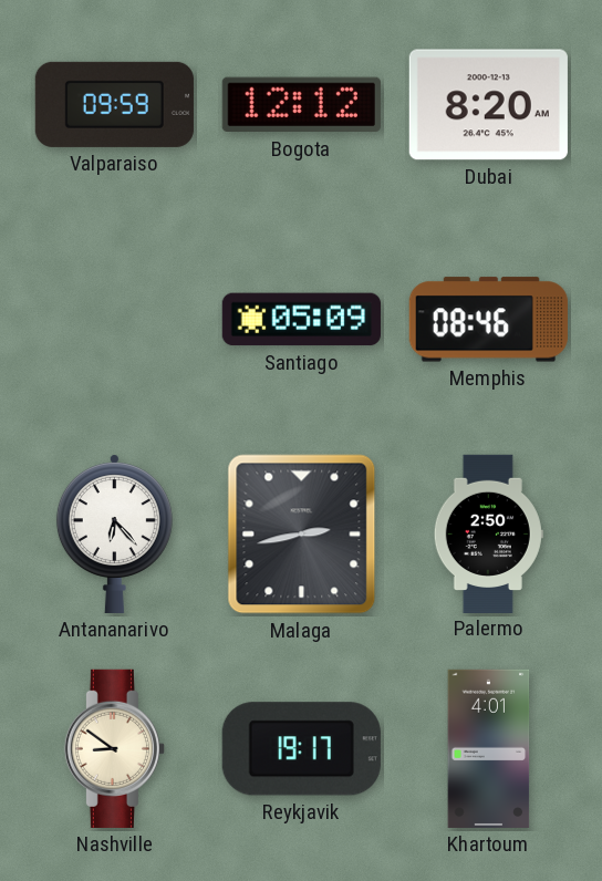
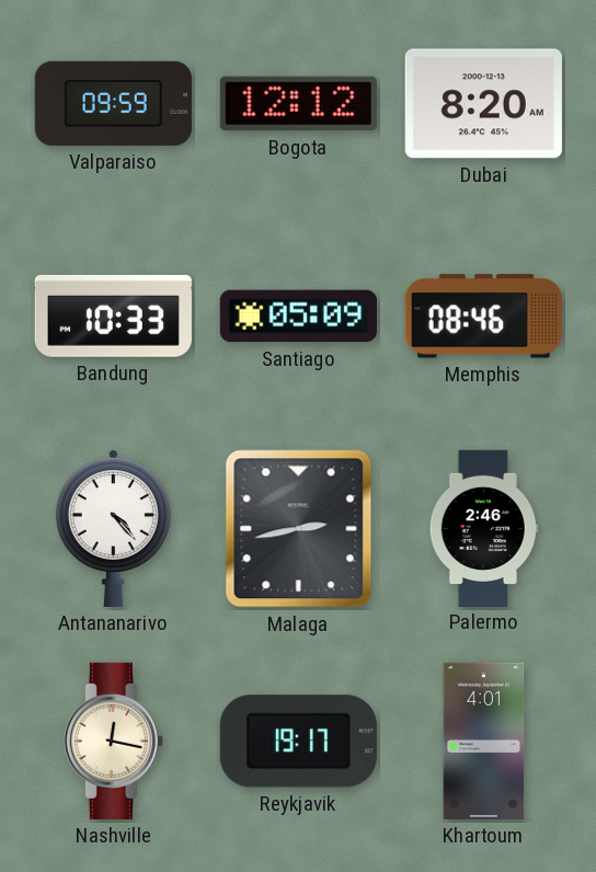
Bandung: none -> 10:33
Antananarivo: 6:23 -> 4:23
Palermo: 2:50 -> 2:46
Nashville: 8:51 -> 12:17
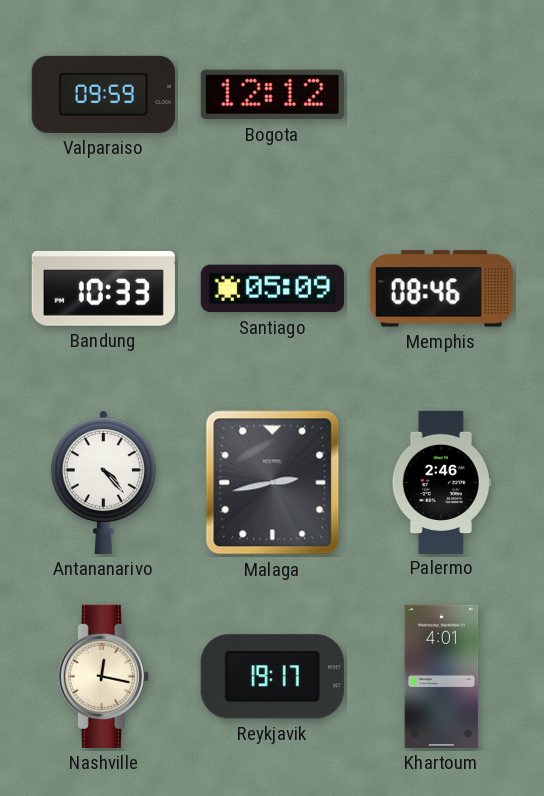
Dubai: 8:20 -> none
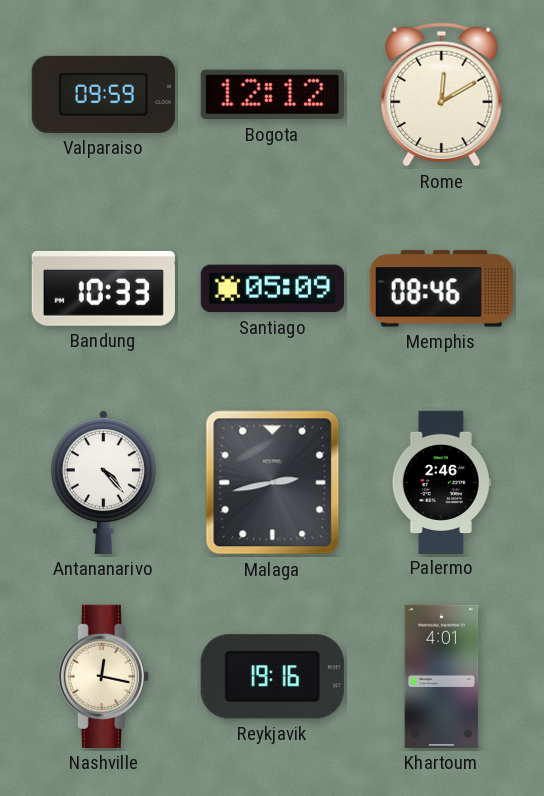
Rome: none -> 12:10
Reykjavik: 19:17 -> 19:16
